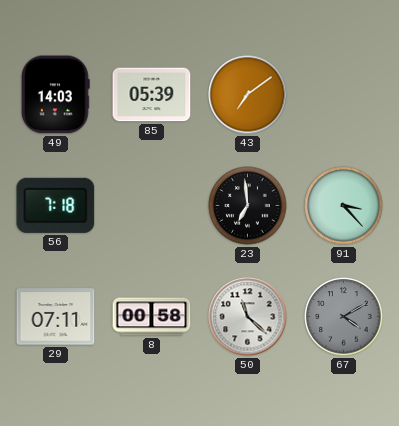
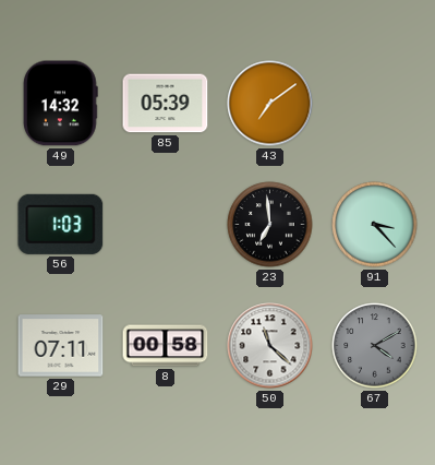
49: 14:03 -> 14:32
56: 7:18 -> 1:03
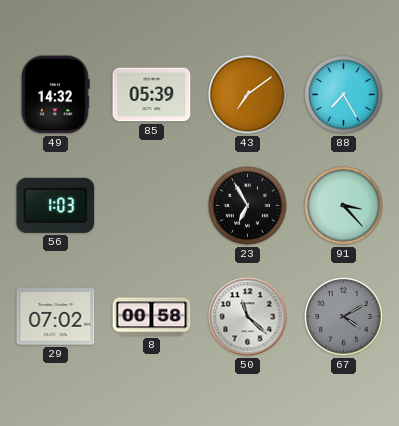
88: none -> 7:25
23: 6:59 -> 6:55
29: 07:11 -> 07:02
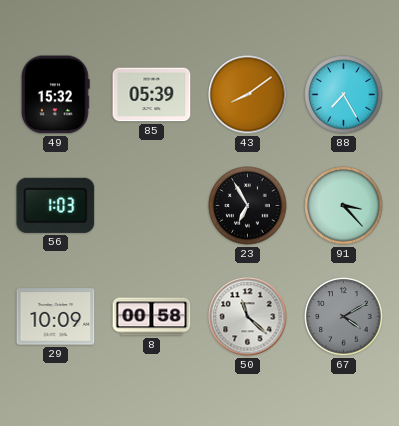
49: 14:32 -> 15:32
43: 7:09 -> 8:09
29: 07:02 -> 10:09
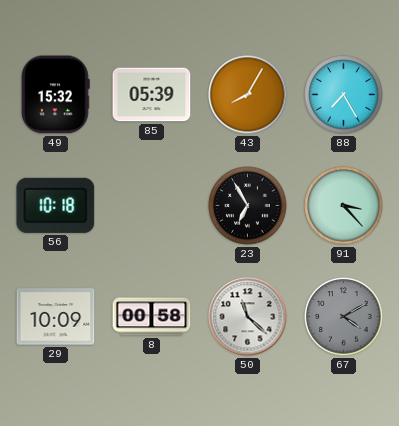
43: 8:09 -> 8:05
56: 1:03 -> 10:18
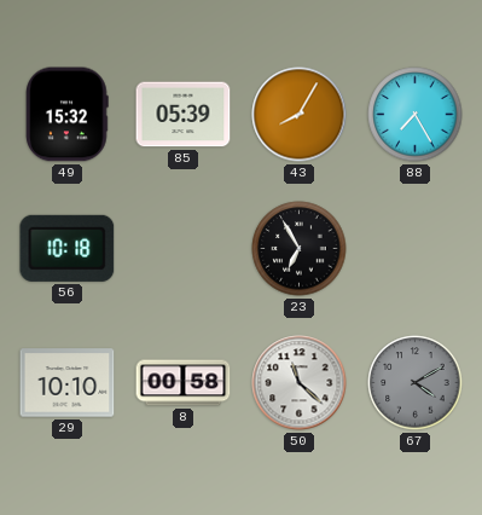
91: 3:23 -> none
29: 10:09 -> 10:10
